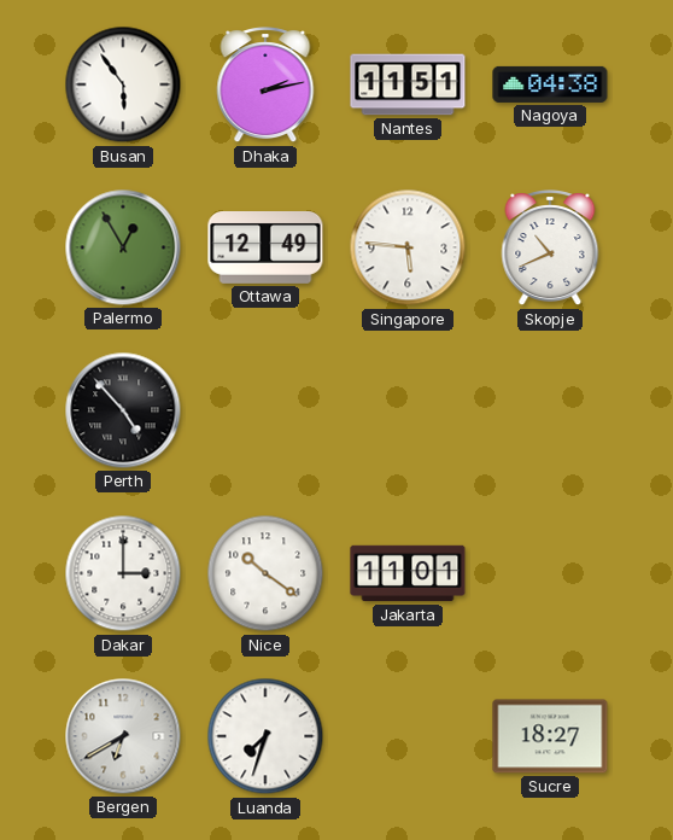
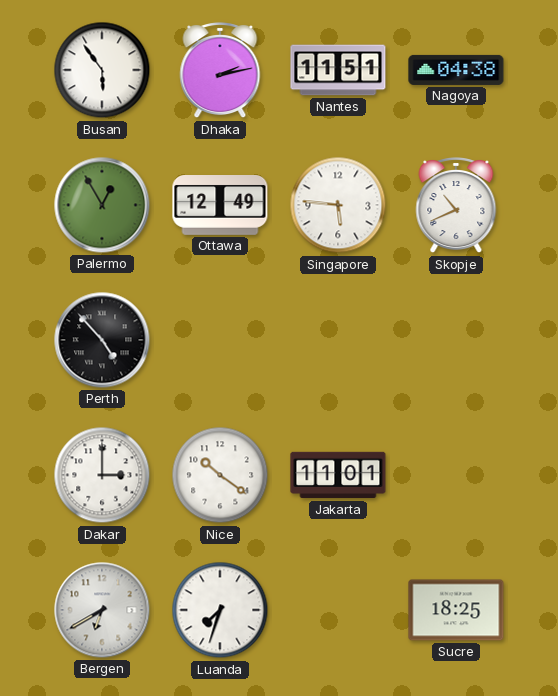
Sucre: 18:27 -> 18:25
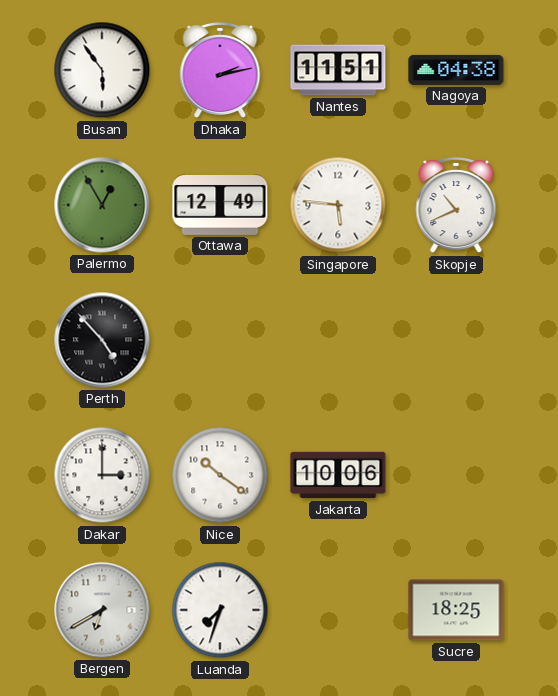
Jakarta: 11:01 -> 10:06
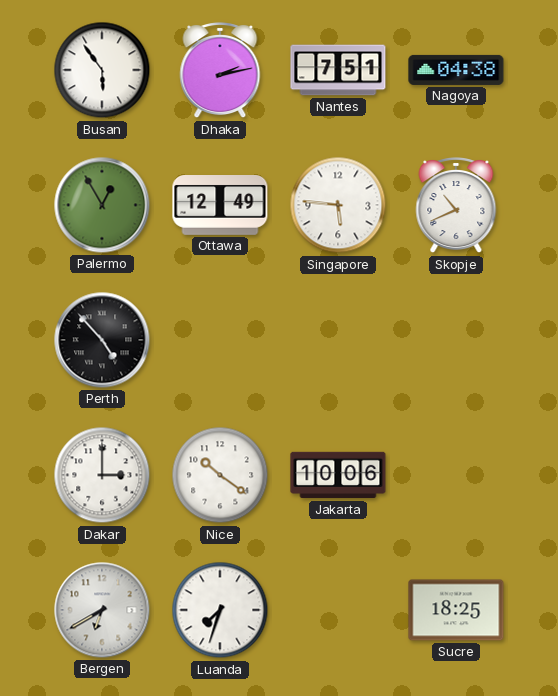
Nantes: 11:51 -> 7:51
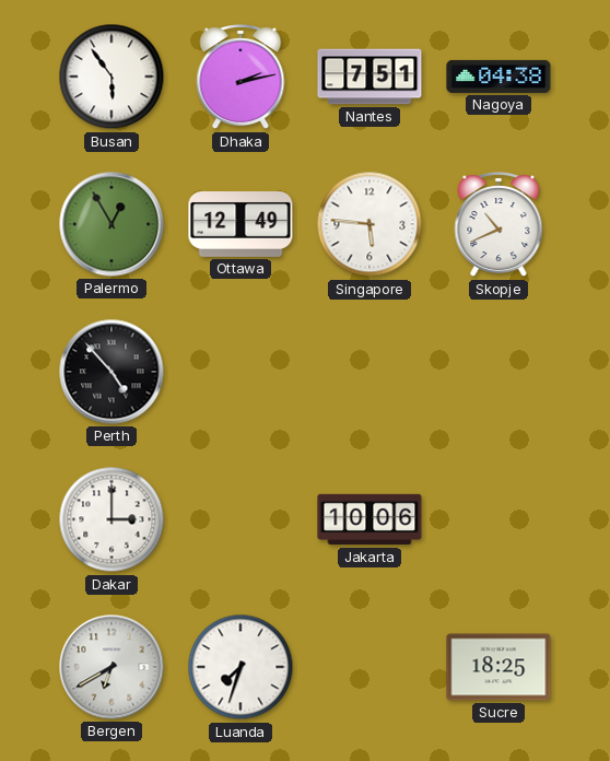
Nice: 10:21 -> none
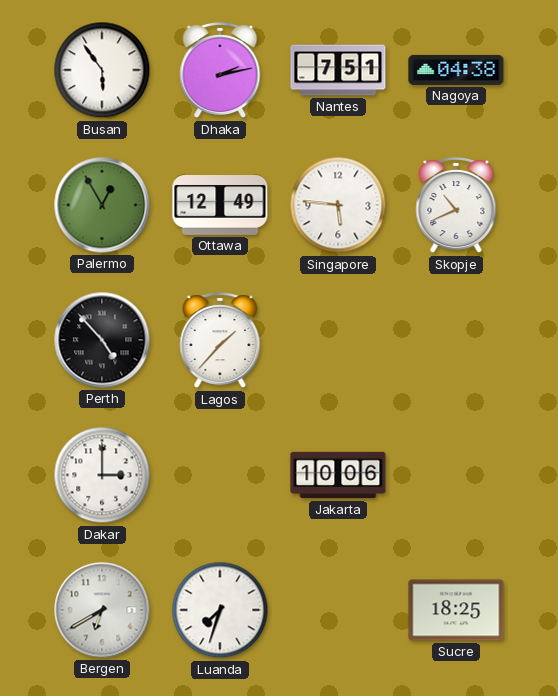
Lagos: none -> 1:37
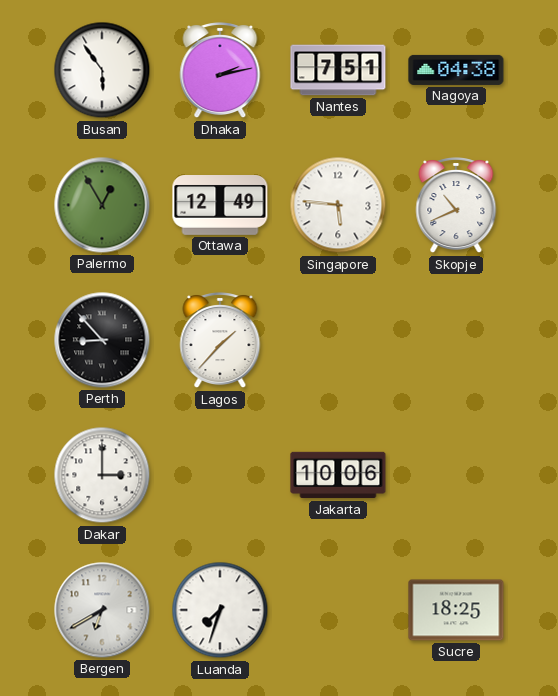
Perth: 4:53 -> 8:53
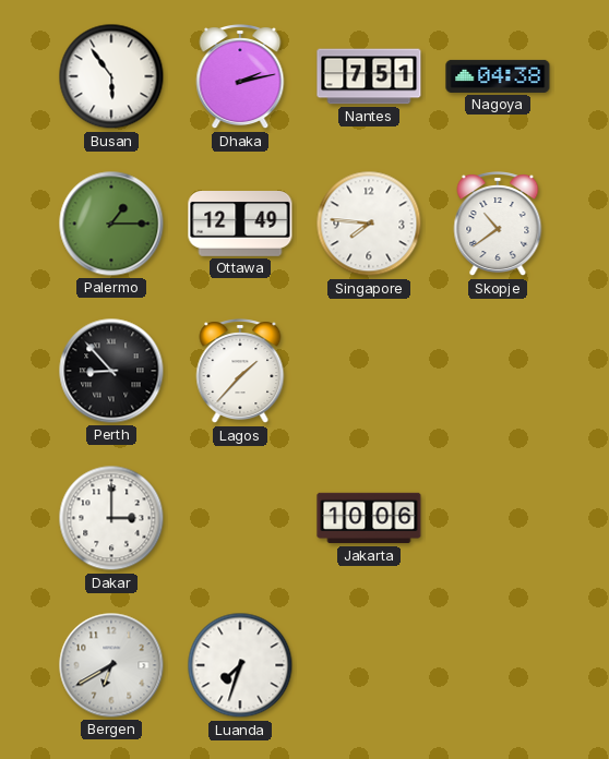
Palermo: 12:55 -> 1:15
Singapore: 5:46 -> 7:46
Skopje: 10:41 -> 10:39
Sucre: 18:25 -> none
